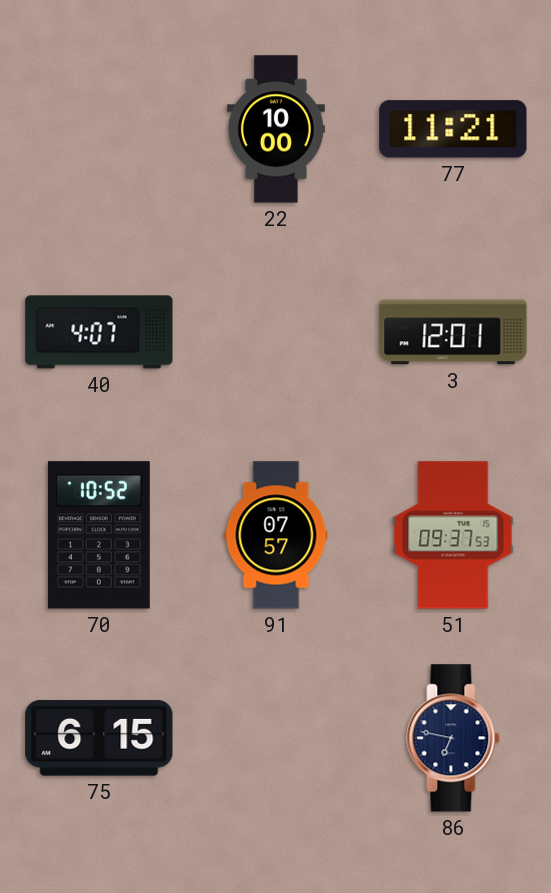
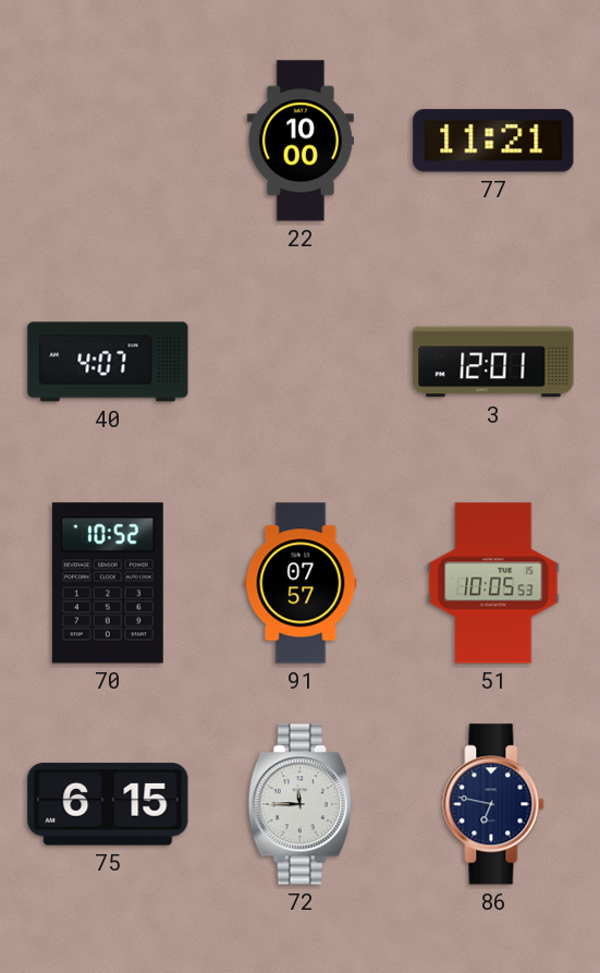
51: 09:37 -> 10:05
72: none -> 11:45
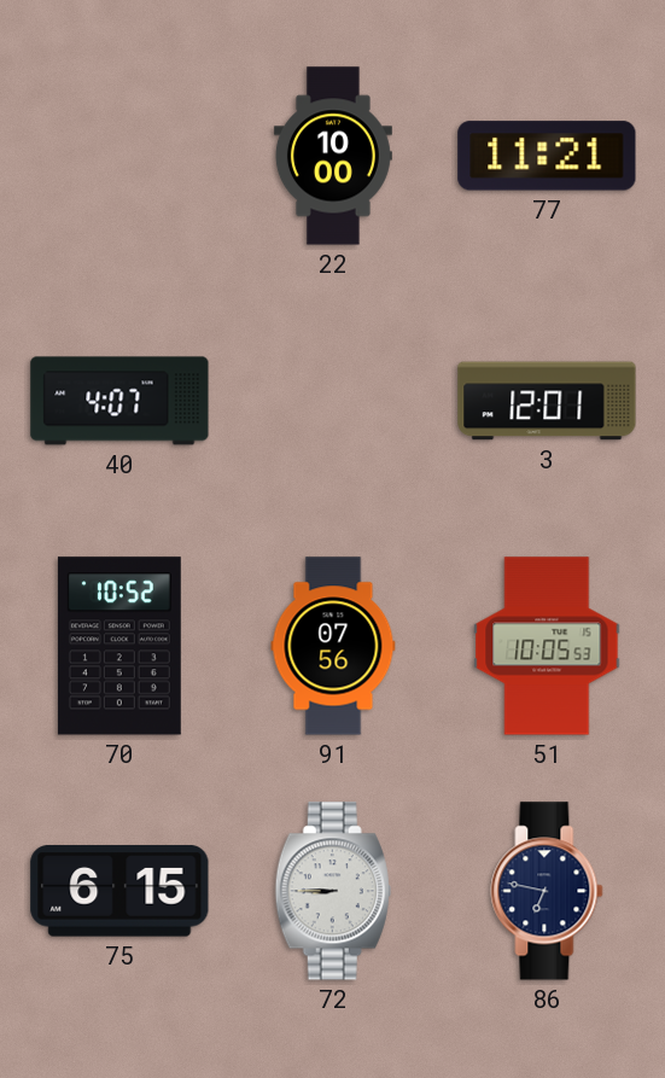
91: 07:57 -> 07:56
72: 11:45 -> 8:45
